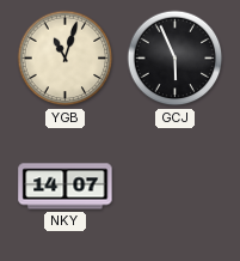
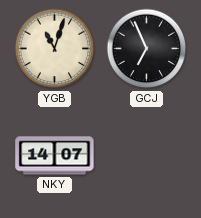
GCJ: 5:56 -> 6:56
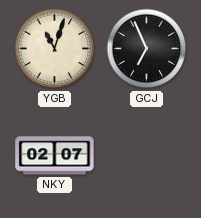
NKY: 14:07 -> 02:07
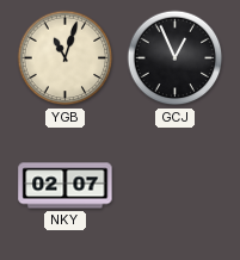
GCJ: 6:56 -> 12:56
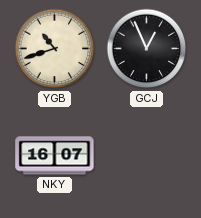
YGB: 11:03 -> 10:42
NKY: 02:07 -> 16:07
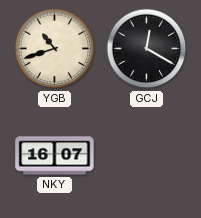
GCJ: 12:56 -> 12:20
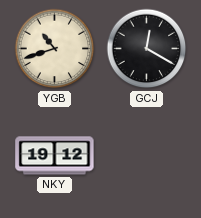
NKY: 16:07 -> 19:12
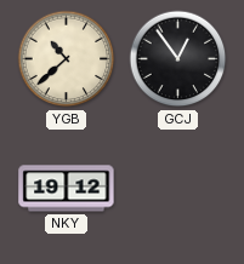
YGB: 10:42 -> 10:38
GCJ: 12:20 -> 12:54
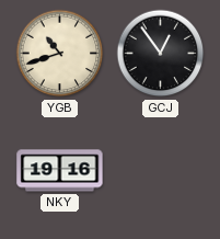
YGB: 10:38 -> 10:42
NKY: 19:12 -> 19:16
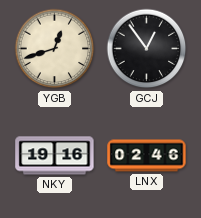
YGB: 10:42 -> 12:42
LNX: none -> 02:46
